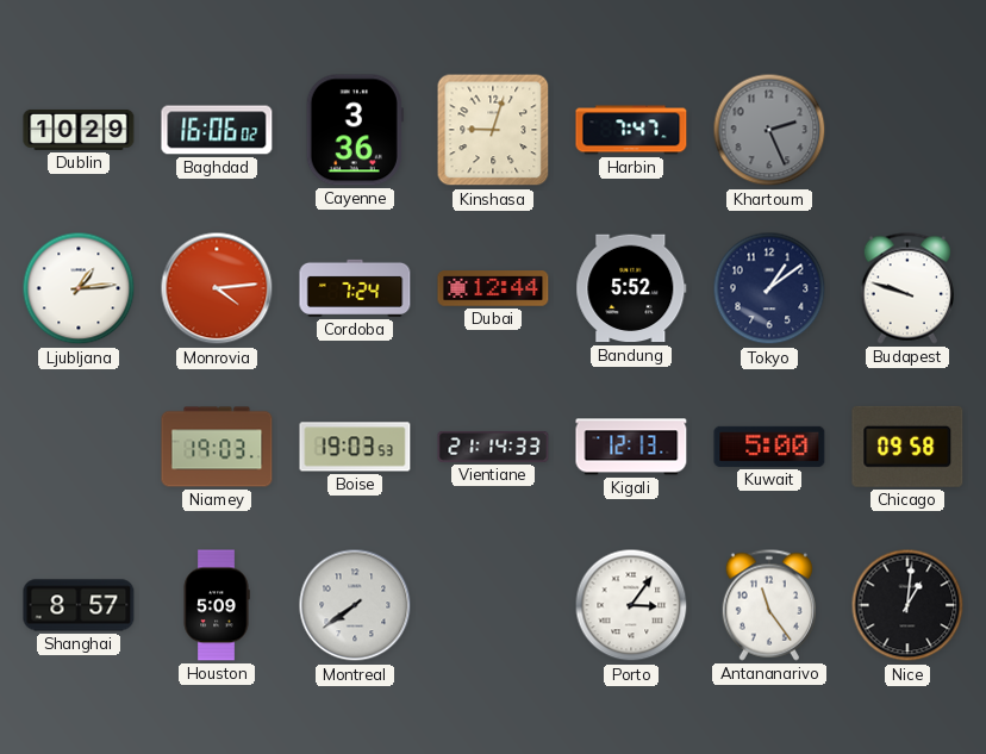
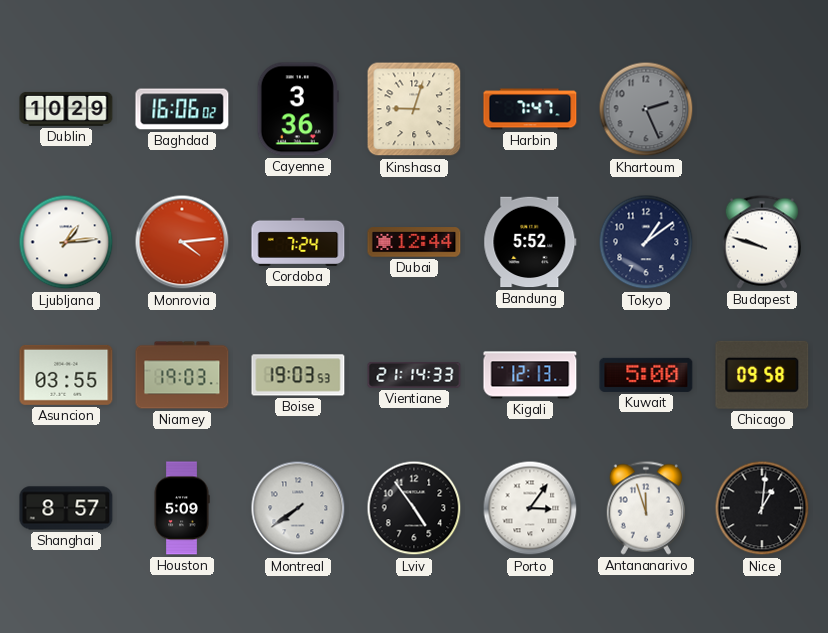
Asuncion: none -> 03:55
Lviv: none -> 4:54
Antananarivo: 11:24 -> 11:57
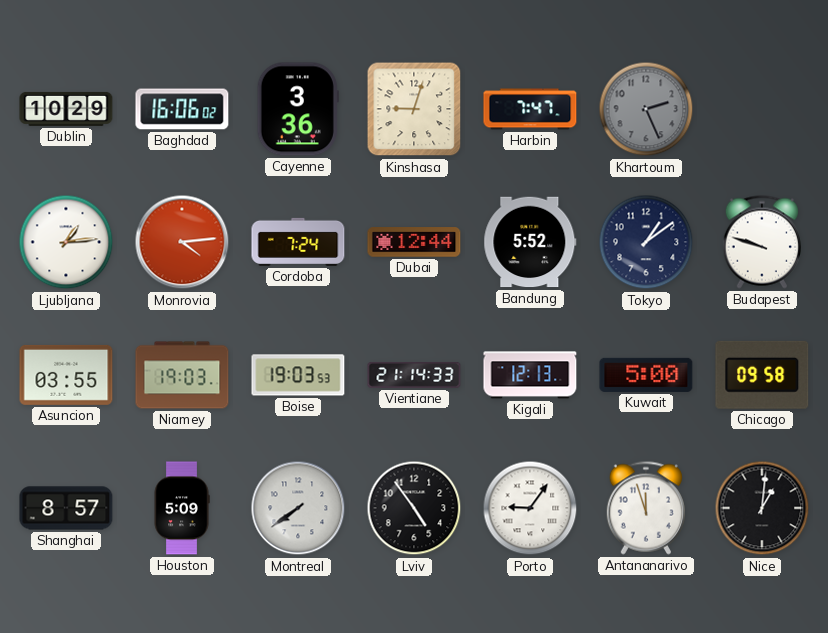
Porto: 3:06 -> 9:06
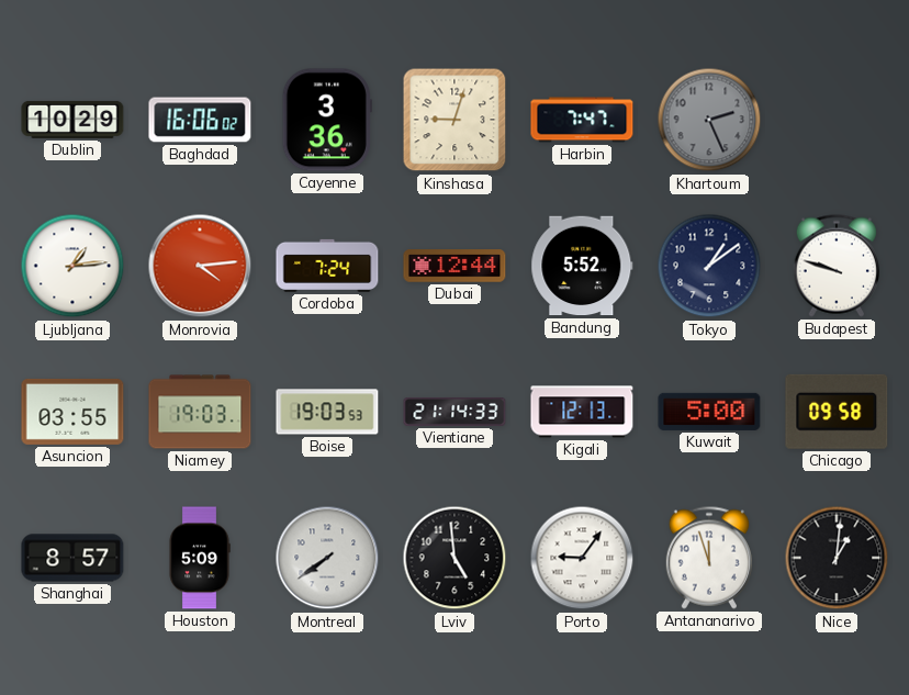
Lviv: 4:54 -> 4:59
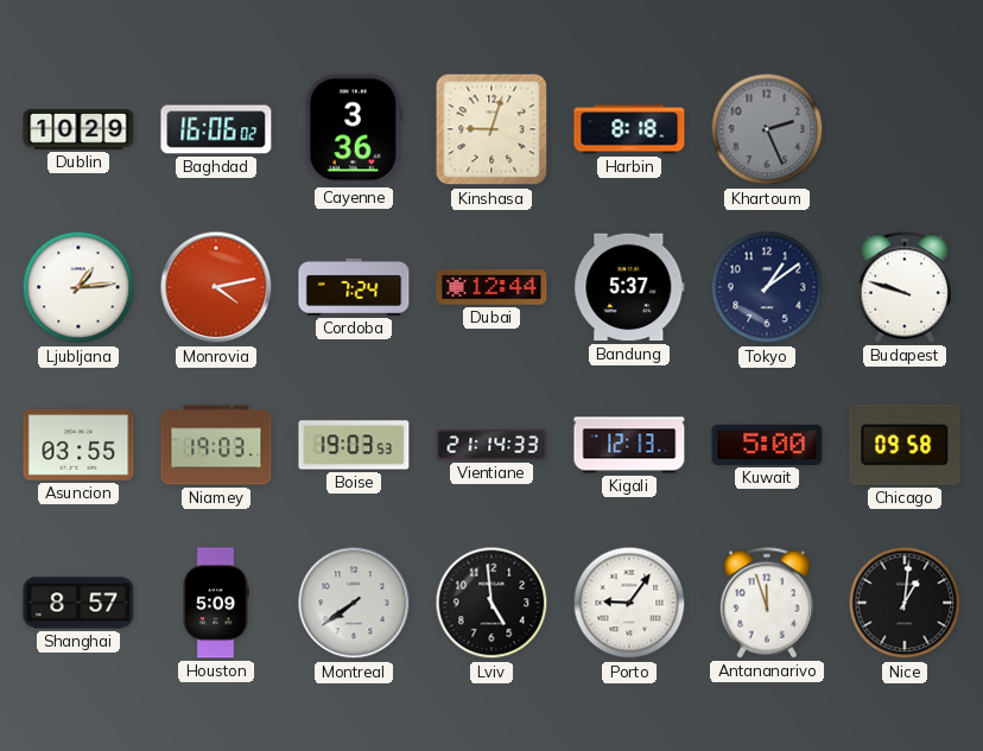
Harbin: 7:47 -> 8:18
Monrovia: 4:14 -> 4:13
Bandung: 5:52 -> 5:37
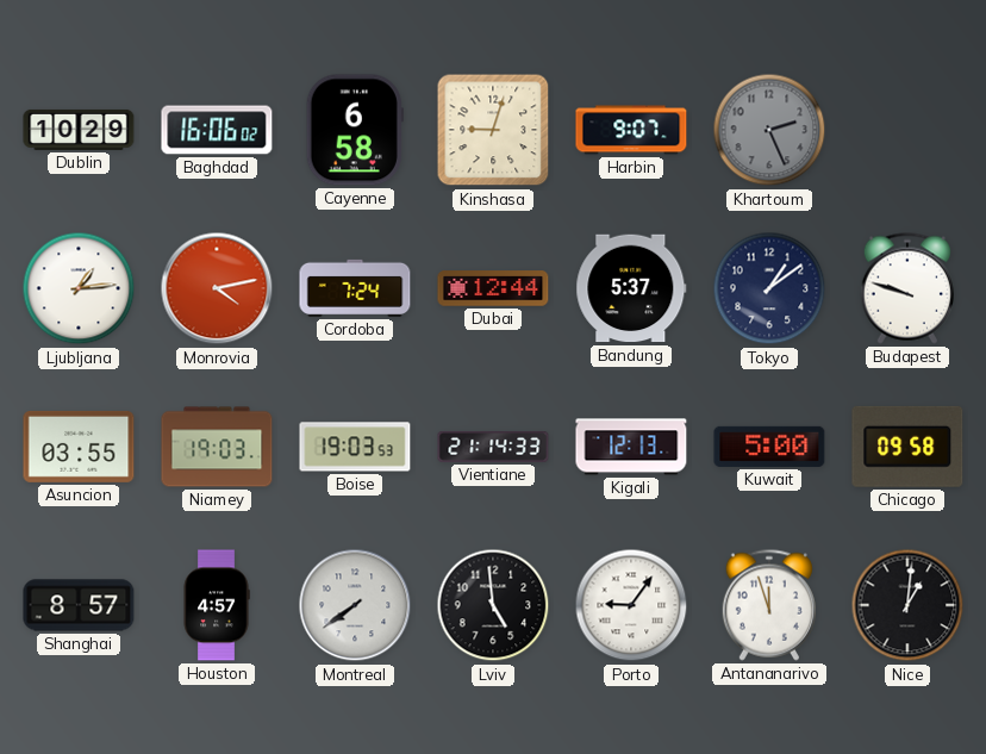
Cayenne: 3:36 -> 6:58
Harbin: 8:18 -> 9:07
Houston: 5:09 -> 4:57
